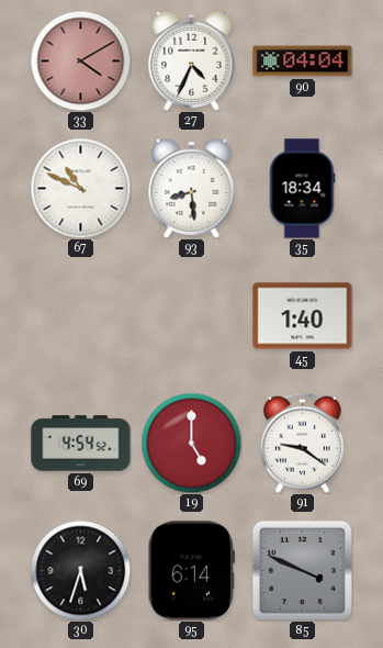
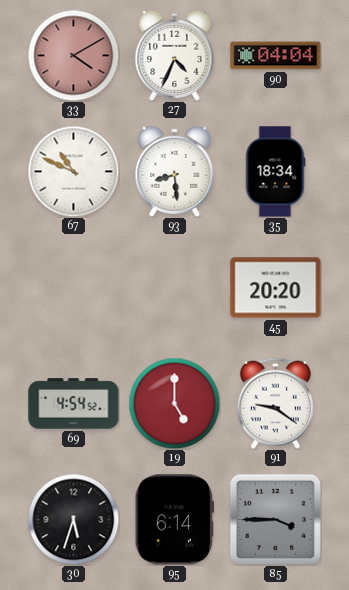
45: 1:40 -> 20:20
85: 3:49 -> 3:45
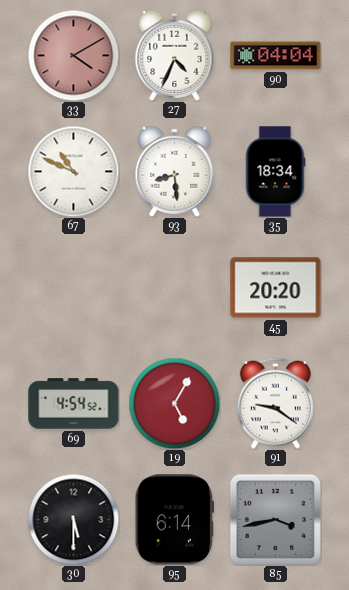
19: 5:00 -> 5:05
30: 5:33 -> 5:30
85: 3:45 -> 3:43
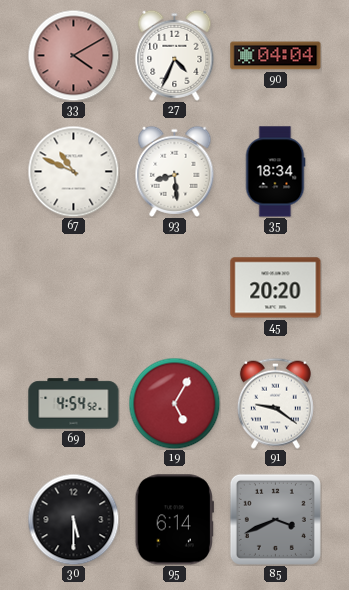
85: 3:43 -> 3:41
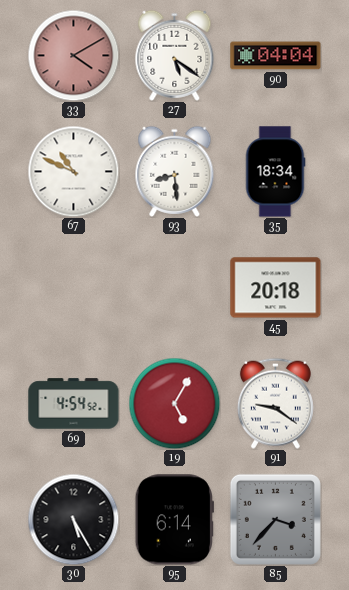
27: 4:34 -> 5:21
45: 20:20 -> 20:18
30: 5:30 -> 5:25
85: 3:41 -> 3:37
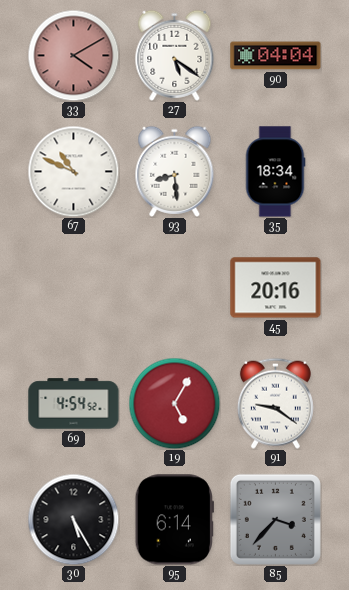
45: 20:18 -> 20:16
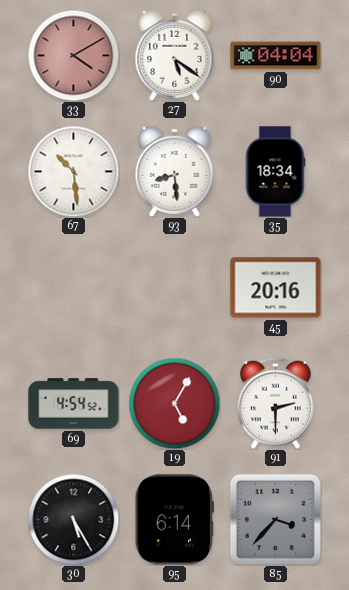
67: 10:49 -> 10:29
91: 9:21 -> 2:30
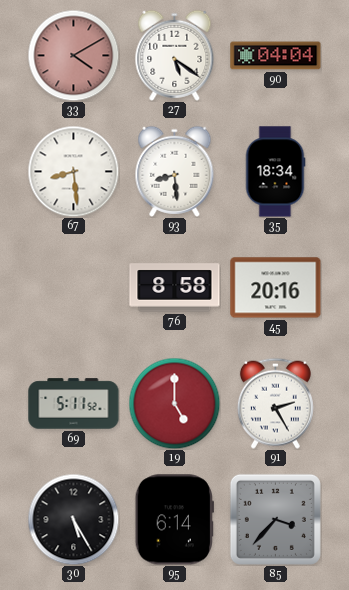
67: 10:29 -> 8:29
76: none -> 8:58
69: 4:54 -> 5:11
19: 5:05 -> 5:00
91: 2:30 -> 2:25
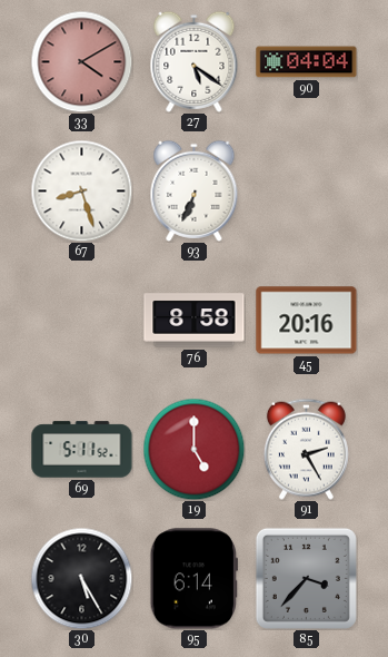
67: 8:29 -> 8:27
93: 8:29 -> 6:34
35: 18:34 -> none
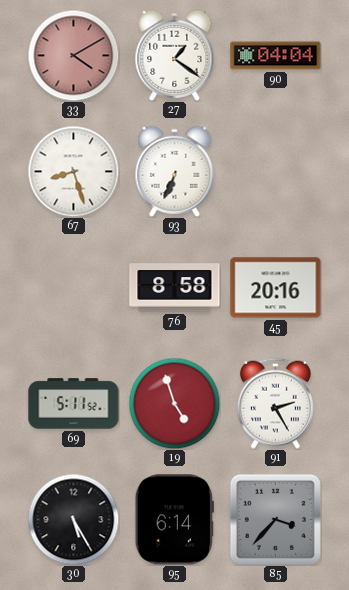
27: 5:21 -> 1:21
19: 5:00 -> 4:57
